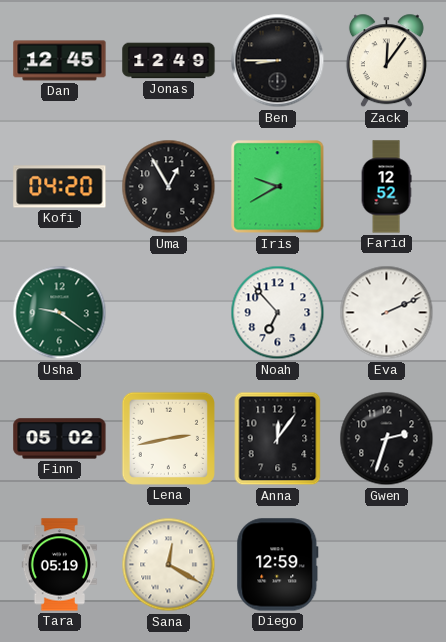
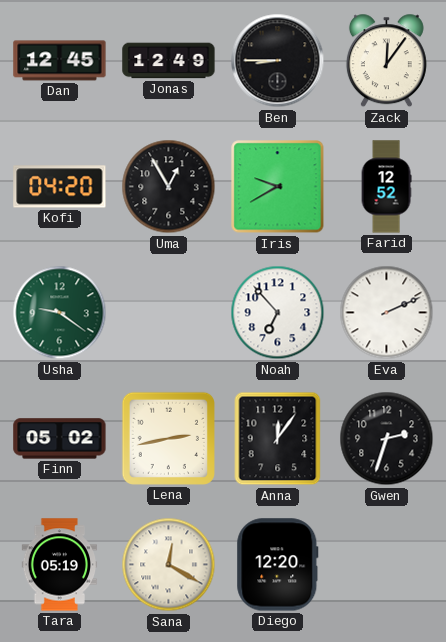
Diego: 12:59 -> 12:20
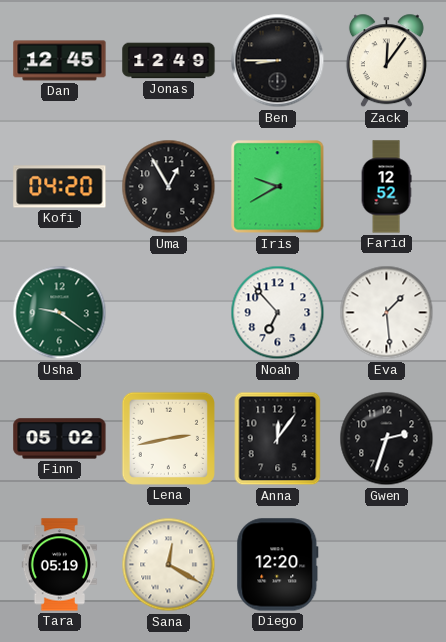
Eva: 2:11 -> 1:29
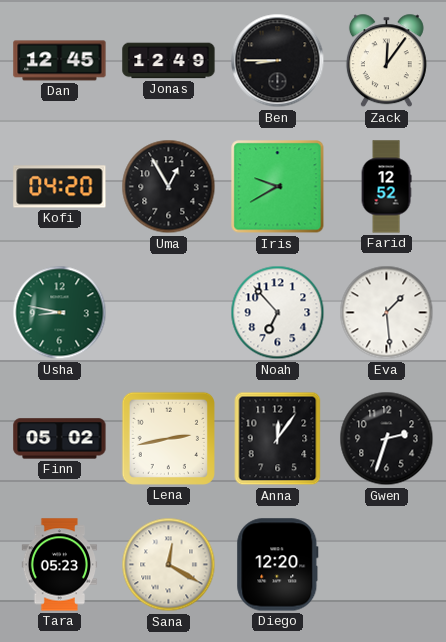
Usha: 9:21 -> 8:47
Tara: 05:19 -> 05:23
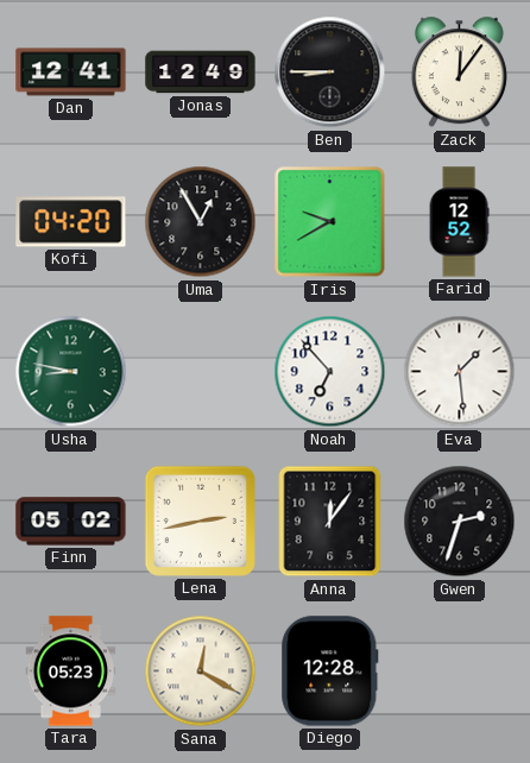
Dan: 12:45 -> 12:41
Diego: 12:20 -> 12:28
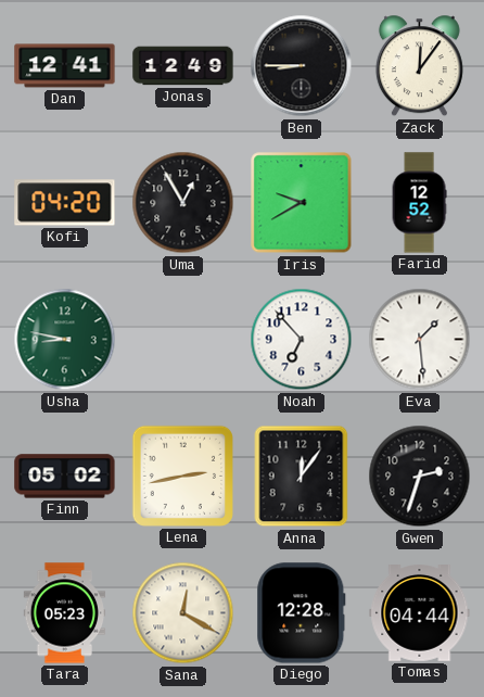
Tomas: none -> 04:44
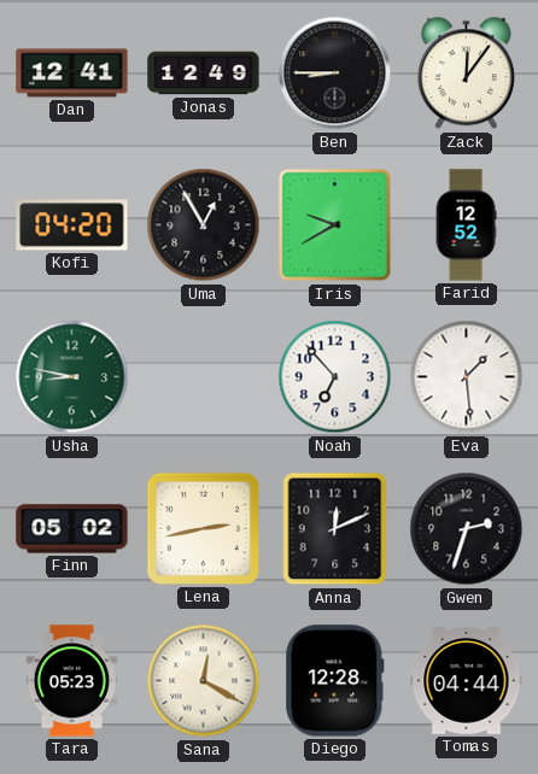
Anna: 12:06 -> 12:11
